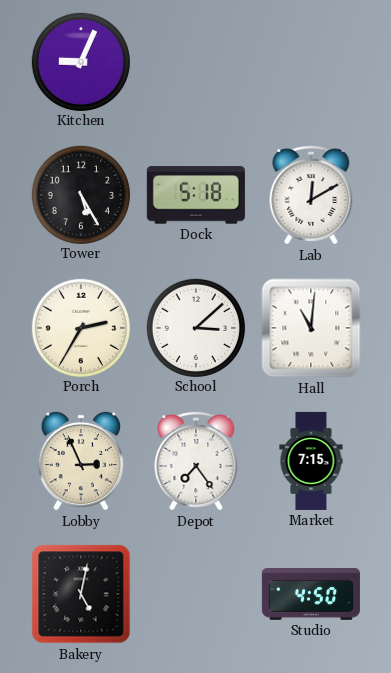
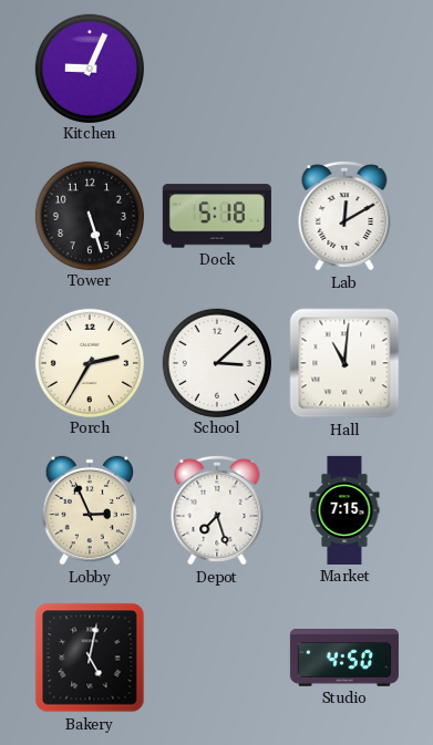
Tower: 5:25 -> 5:27
Depot: 7:24 -> 7:27
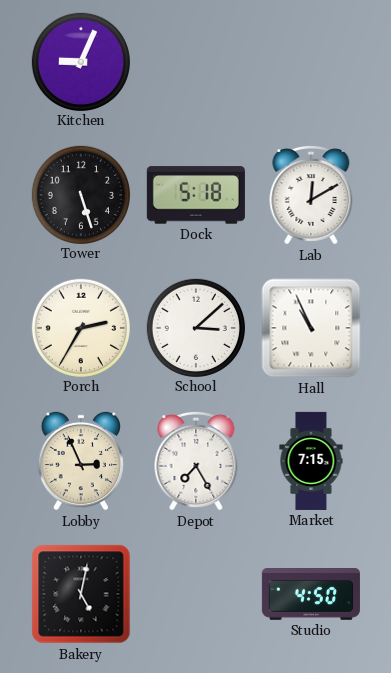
Hall: 11:01 -> 10:56
Depot: 7:27 -> 7:25
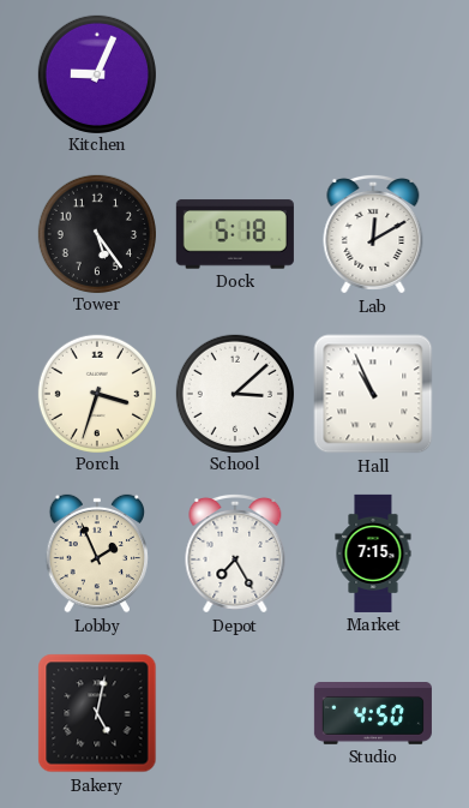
Tower: 5:27 -> 5:24
Porch: 2:35 -> 3:33
Lobby: 2:56 -> 1:56
